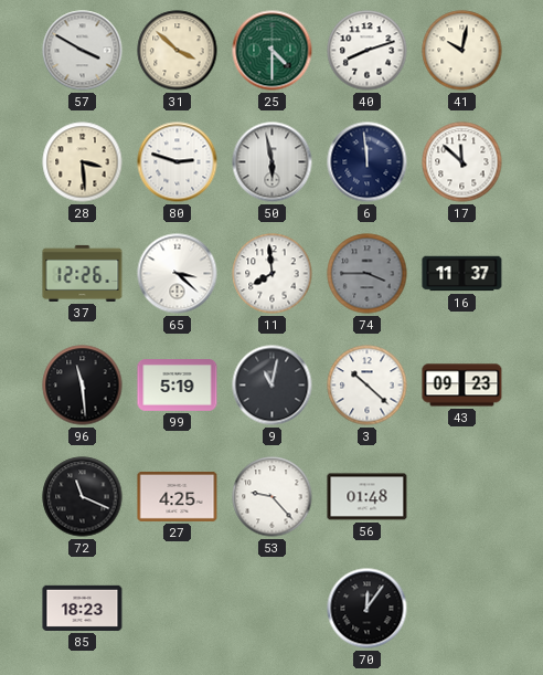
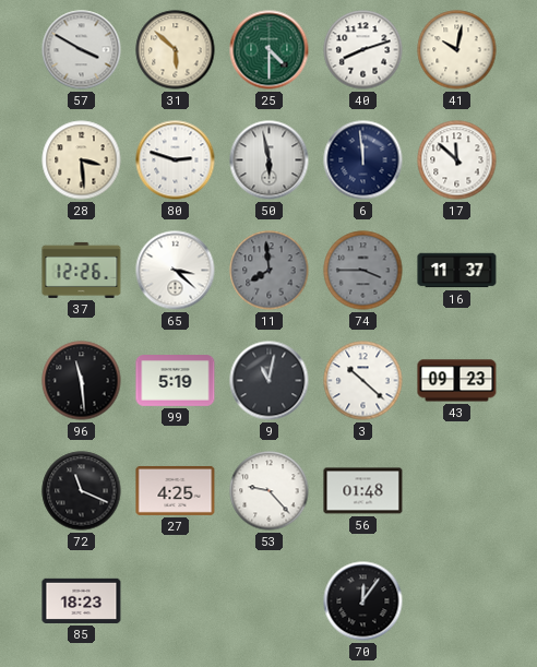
31: 3:52 -> 5:52
11 dial: white -> grey
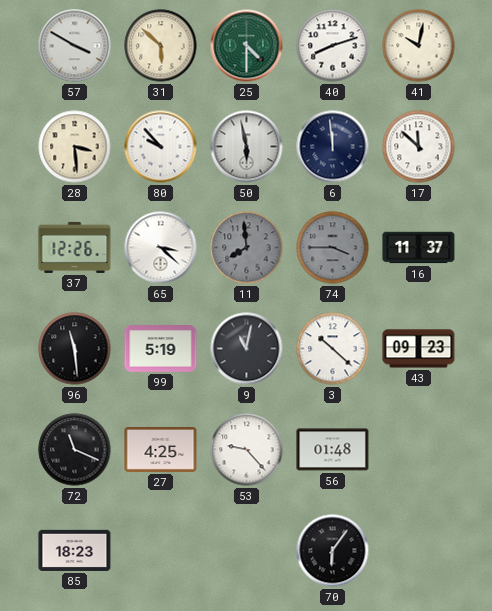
80: 2:48 -> 9:53
70: 12:06 -> 6:06
